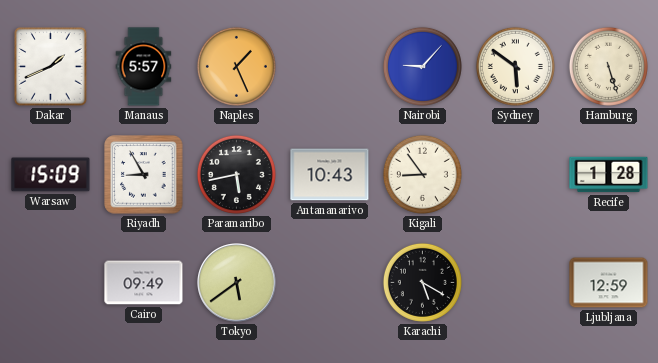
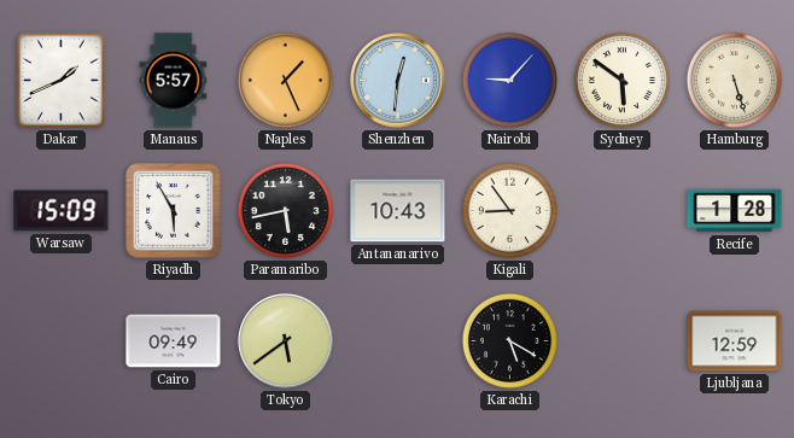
Shenzhen: none -> 12:31
Riyadh: 8:55 -> 5:55
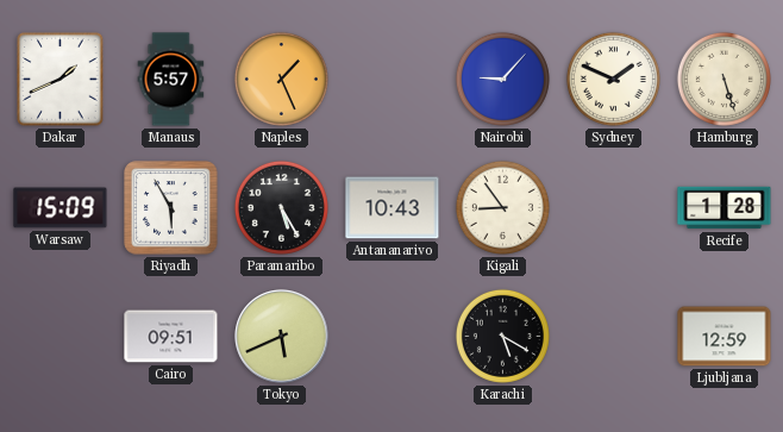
Shenzhen: 12:31 -> none
Sydney: 5:51 -> 1:49
Paramaribo: 5:43 -> 5:25
Cairo: 09:49 -> 09:51
Tokyo: 5:39 -> 5:41
